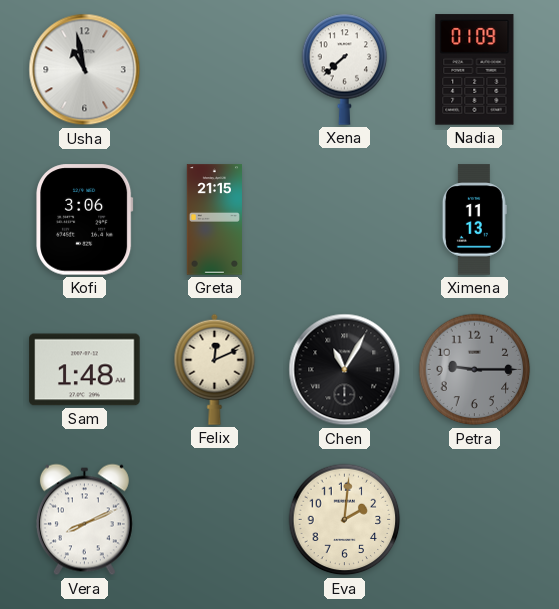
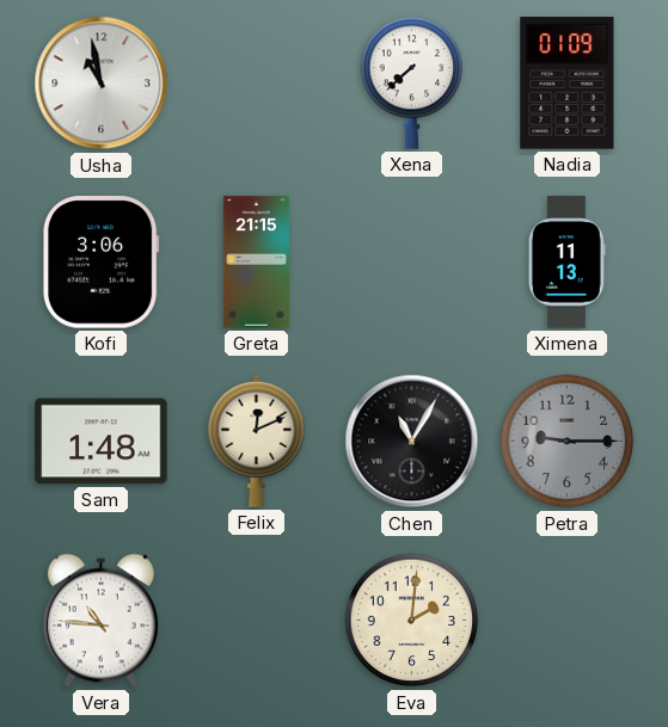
Vera: 8:11 -> 10:46
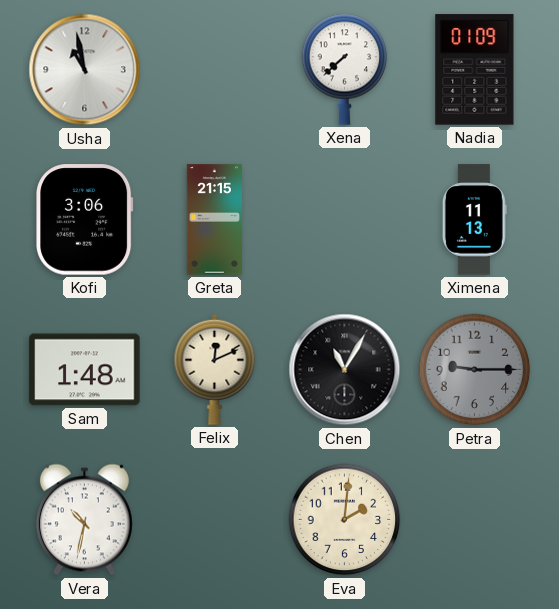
Vera: 10:46 -> 10:32
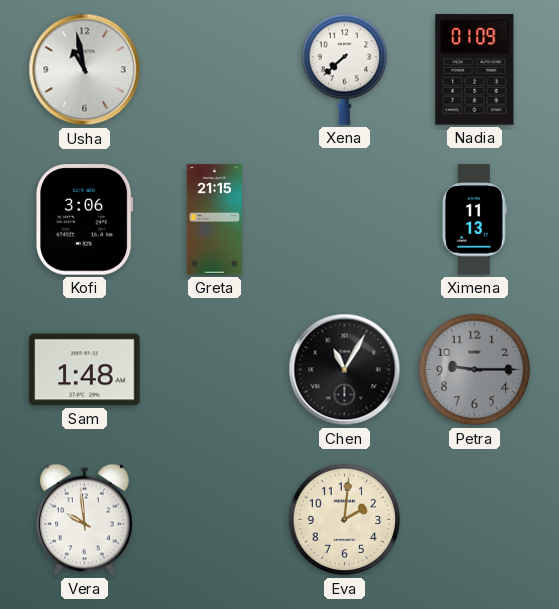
Felix: 12:11 -> none
Vera: 10:32 -> 9:59
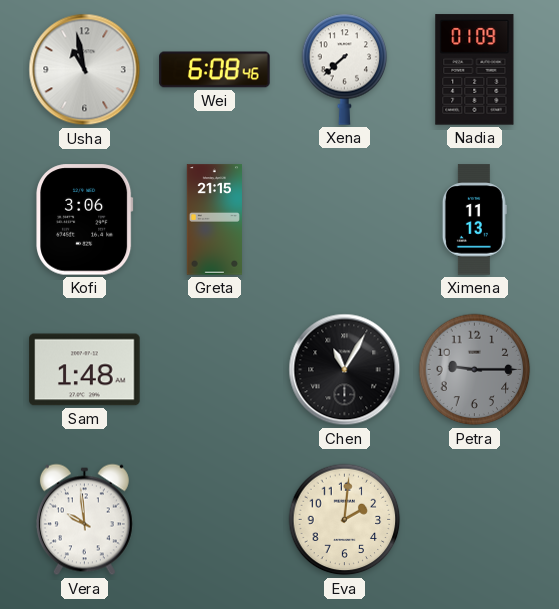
Wei: none -> 6:08
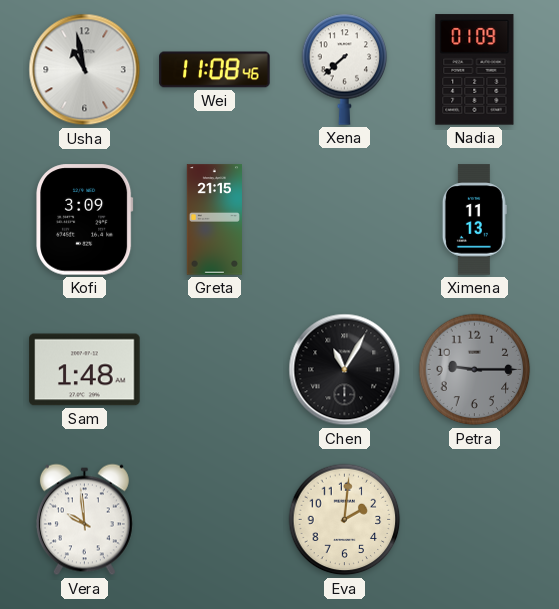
Wei: 6:08 -> 11:08
Kofi: 3:06 -> 3:09
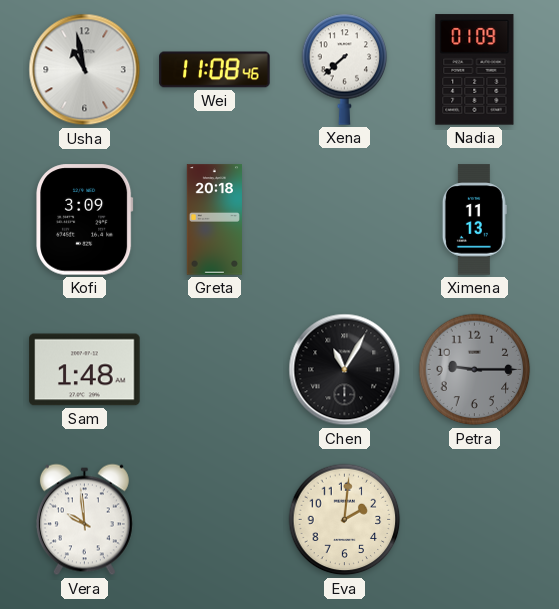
Greta: 21:15 -> 20:18
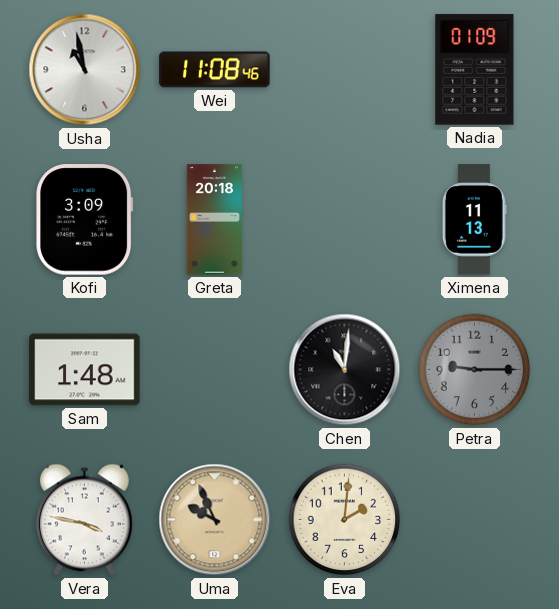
Xena: 7:38 -> none
Chen: 11:05 -> 11:01
Vera: 9:59 -> 3:47
Uma: none -> 9:56
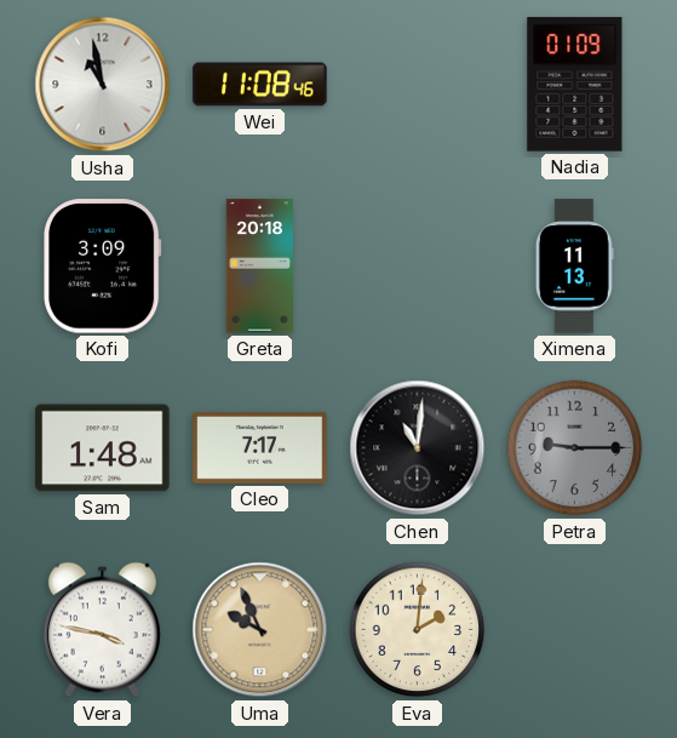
Cleo: none -> 7:17
